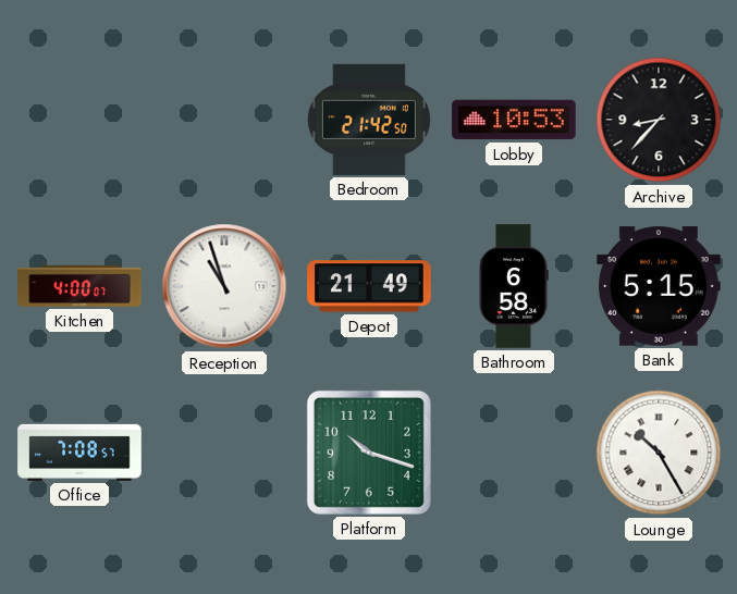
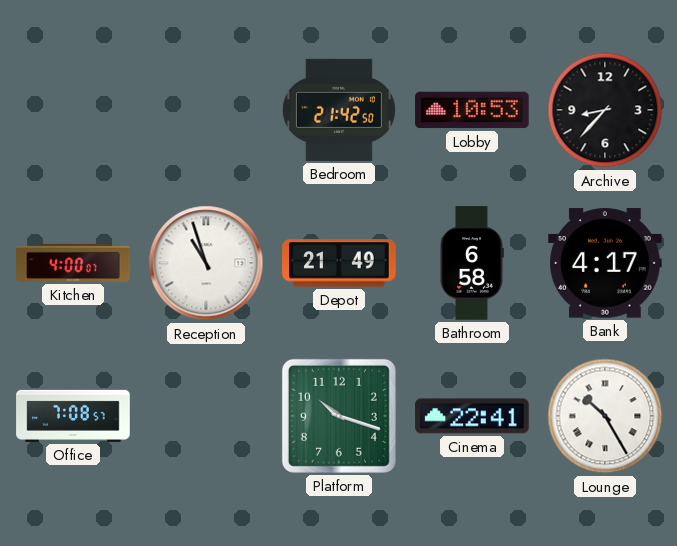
Bank: 5:15 -> 4:17
Cinema: none -> 22:41
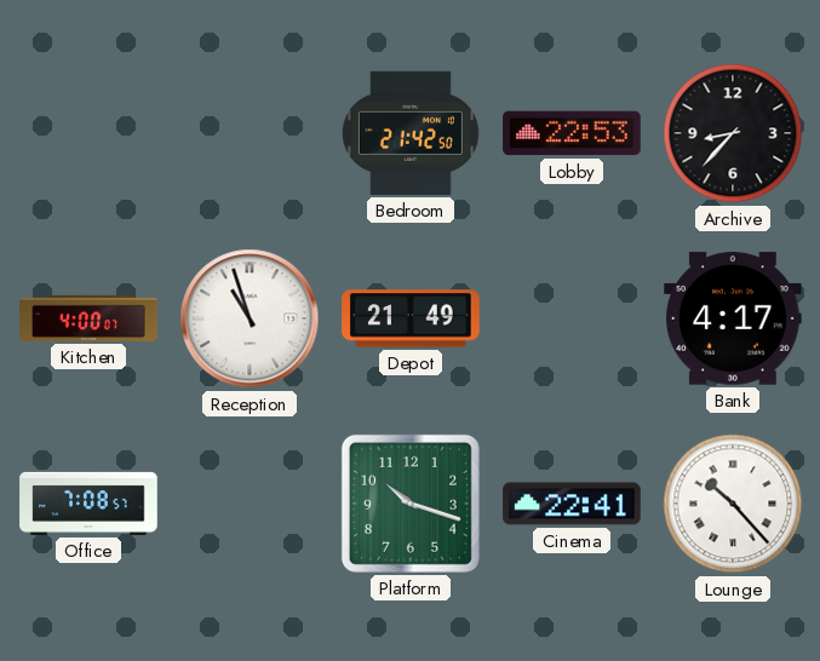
Lobby: 10:53 -> 22:53
Bathroom: 6:58 -> none
Lounge: 10:25 -> 10:23
